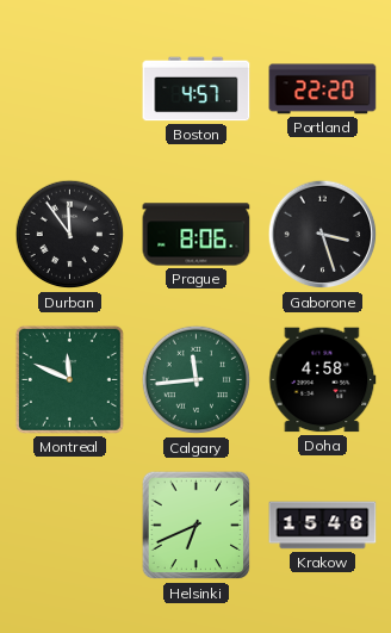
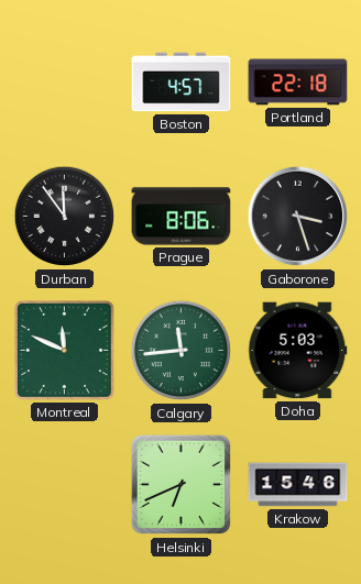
Portland: 22:20 -> 22:18
Doha: 4:58 -> 5:03
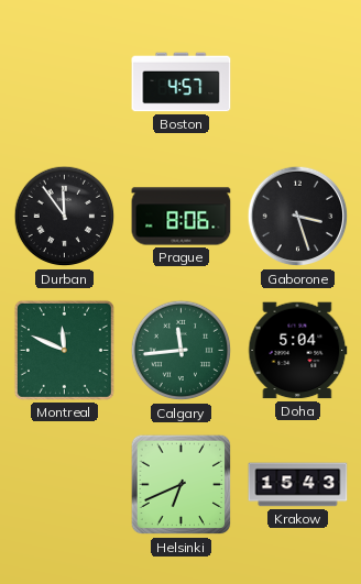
Portland: 22:18 -> none
Doha: 5:03 -> 5:04
Krakow: 15:46 -> 15:43
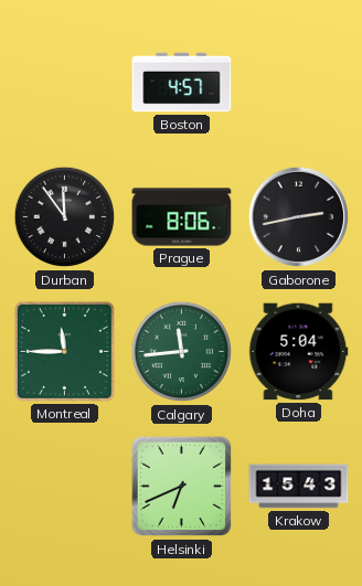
Gaborone: 3:27 -> 2:43
Montreal: 11:49 -> 11:45
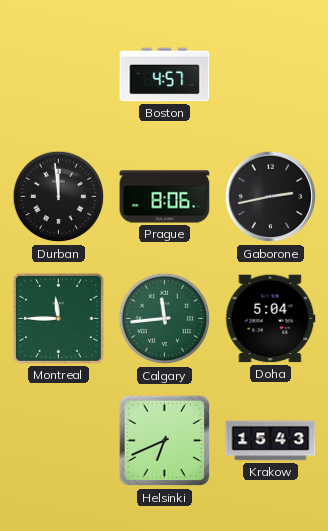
Durban: 11:54 -> 11:59
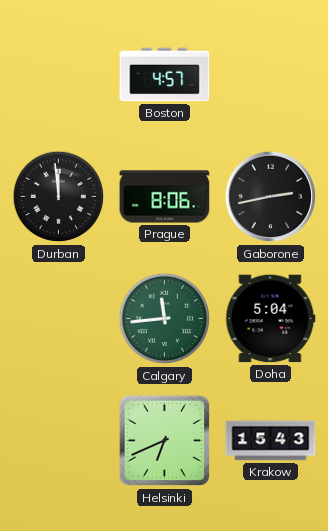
Montreal: 11:45 -> none
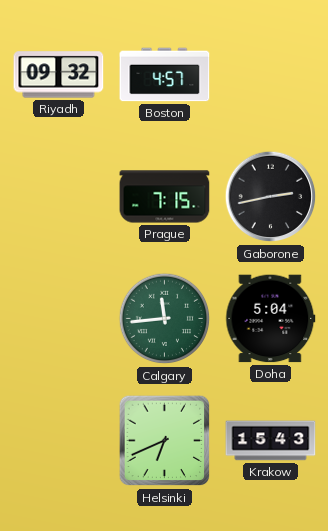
Riyadh: none -> 09:32
Durban: 11:59 -> none
Prague: 8:06 -> 7:15
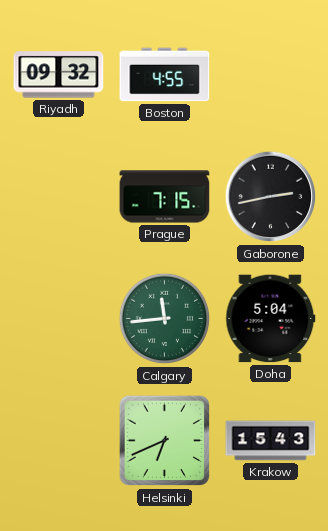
Boston: 4:57 -> 4:55
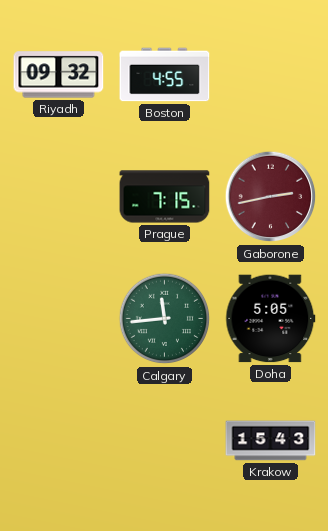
Gaborone dial: black -> burgundy
Doha: 5:04 -> 5:05
Helsinki: 6:41 -> none
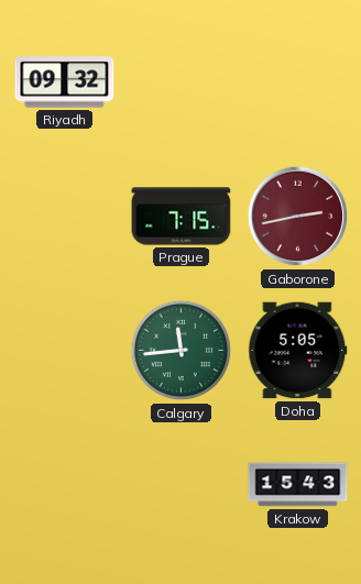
Boston: 4:55 -> none
